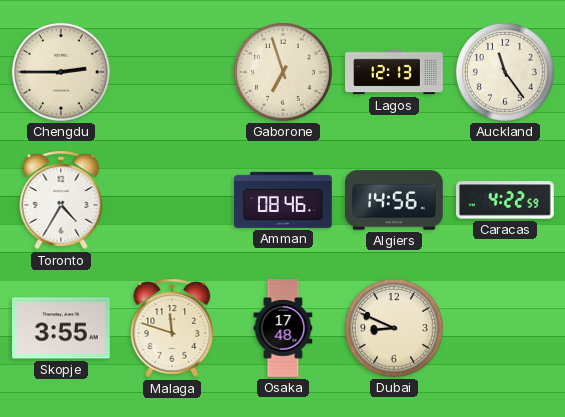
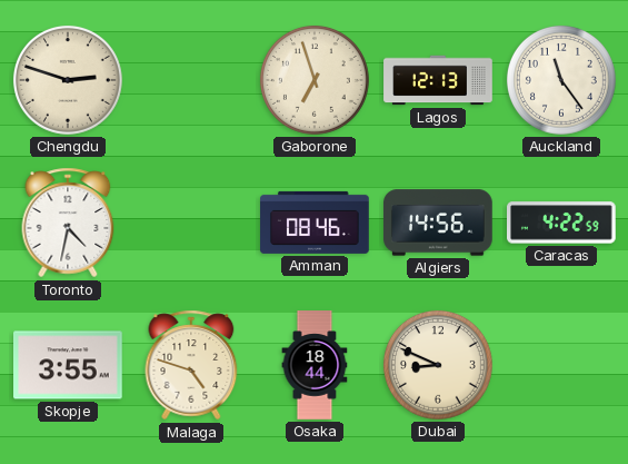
Chengdu: 2:45 -> 2:48
Toronto: 4:35 -> 4:32
Malaga: 11:48 -> 4:48
Osaka: 17:48 -> 18:44
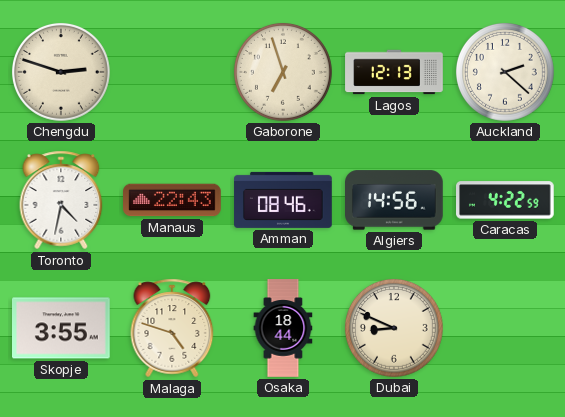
Auckland: 11:24 -> 2:22
Manaus: none -> 22:43
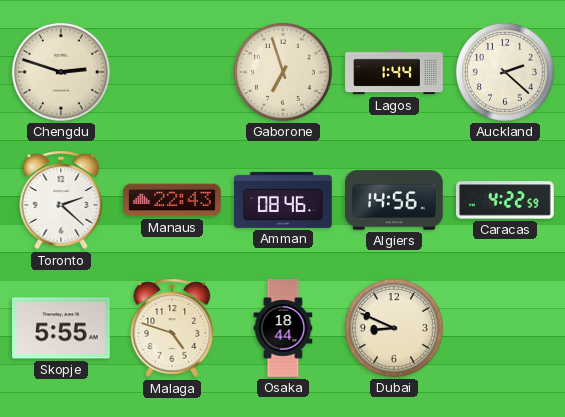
Lagos: 12:13 -> 1:44
Toronto: 4:32 -> 2:22
Skopje: 3:55 -> 5:55
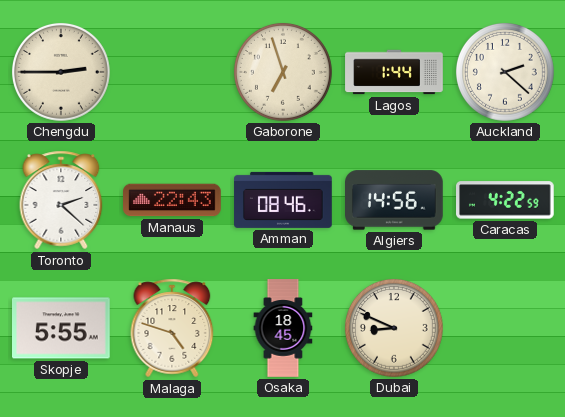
Chengdu: 2:48 -> 2:45
Osaka: 18:44 -> 18:45
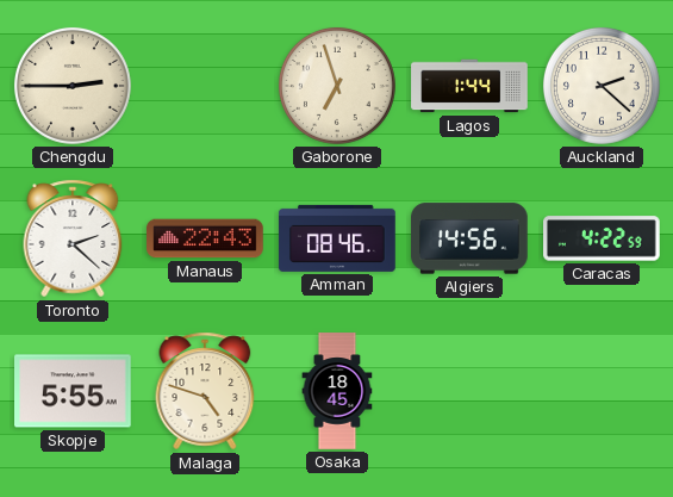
Dubai: 8:49 -> none
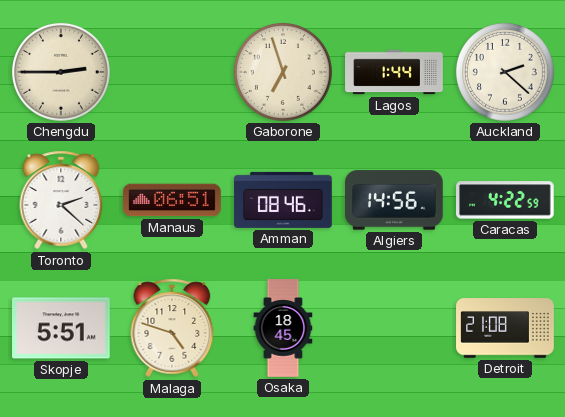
Manaus: 22:43 -> 06:51
Skopje: 5:55 -> 5:51
Detroit: none -> 21:08
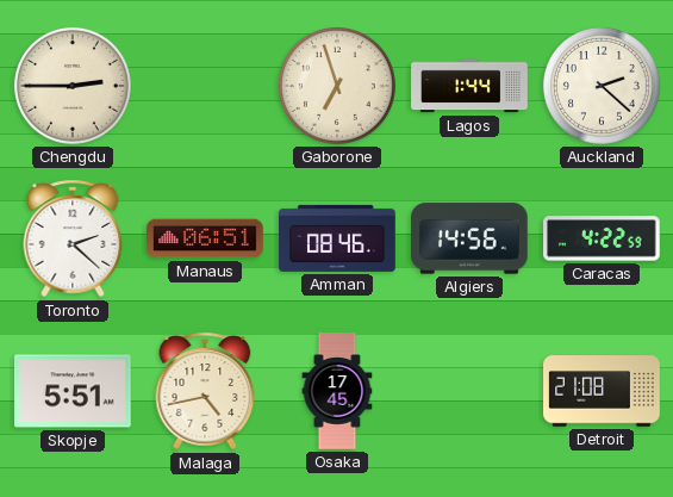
Malaga: 4:48 -> 4:43
Osaka: 18:45 -> 17:45
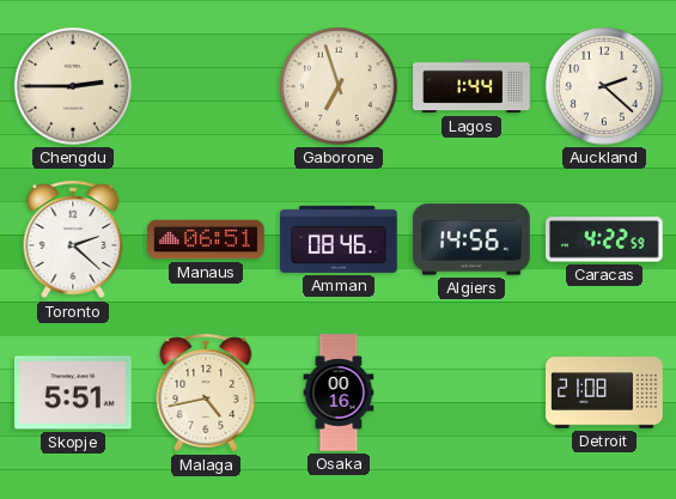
Osaka: 17:45 -> 00:16
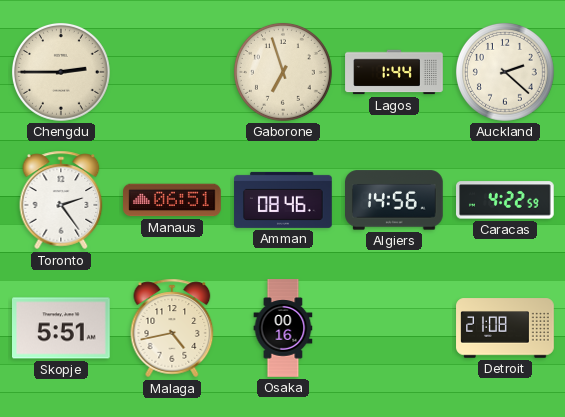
Toronto: 2:22 -> 2:24
